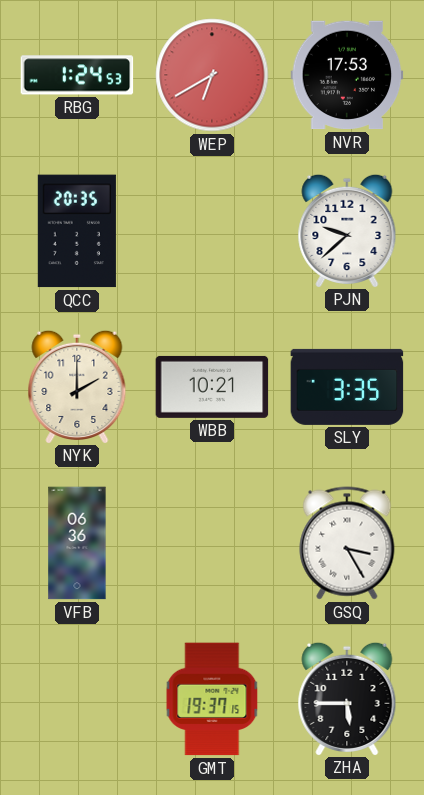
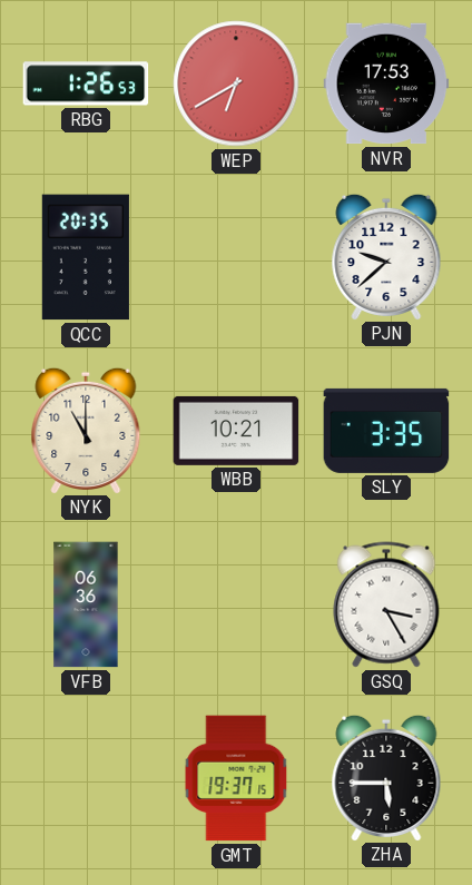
RBG: 1:24 -> 1:26
NYK: 2:00 -> 11:00
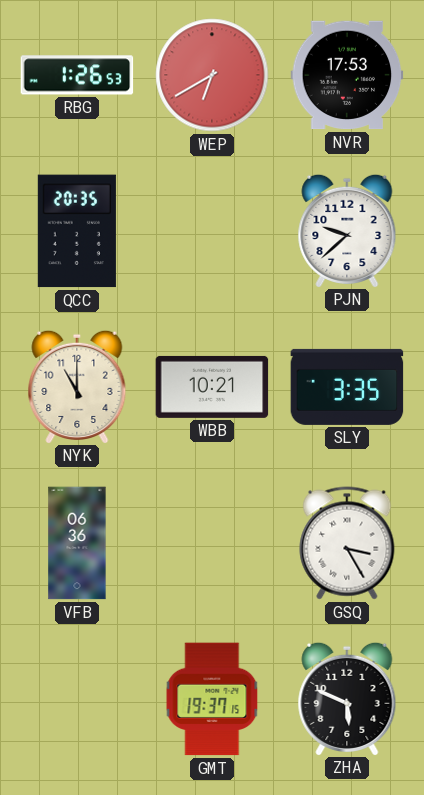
ZHA: 5:45 -> 5:49
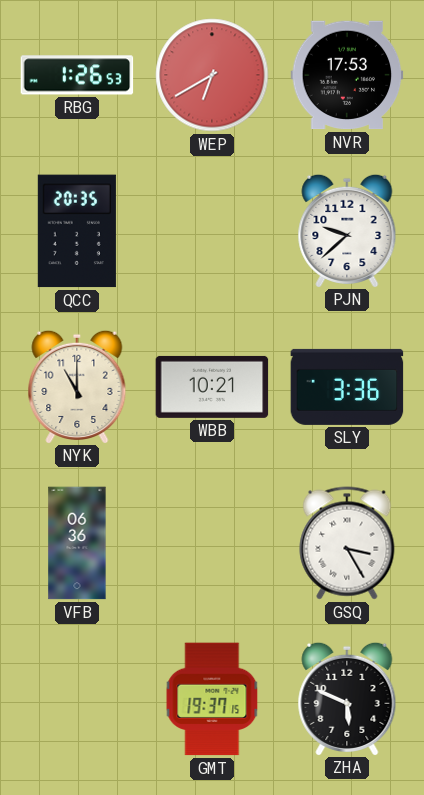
SLY: 3:35 -> 3:36
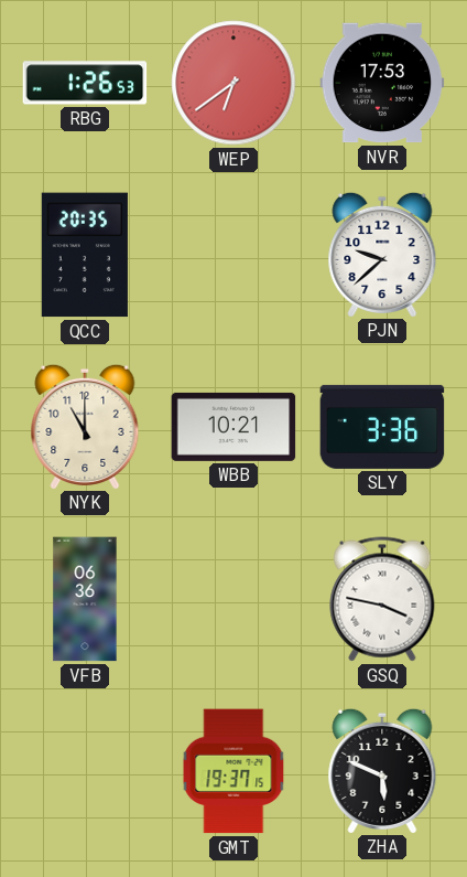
WEP: 6:40 -> 6:39
GSQ: 3:25 -> 3:47
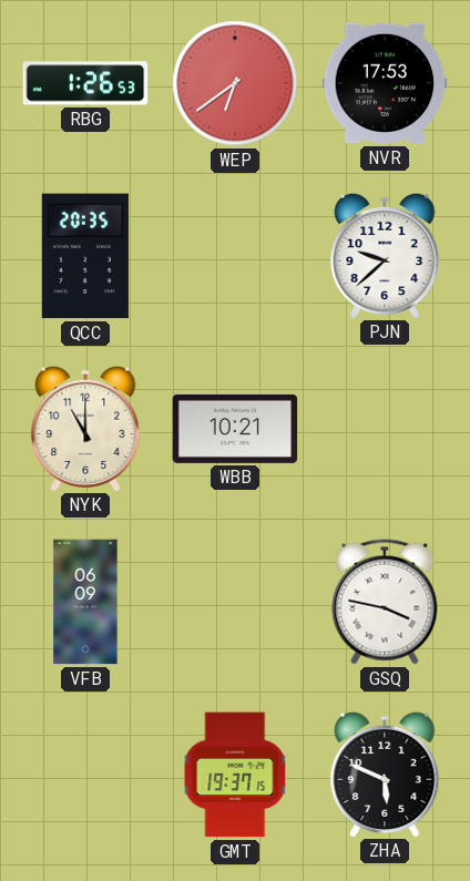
SLY: 3:36 -> none
VFB: 06:36 -> 06:09
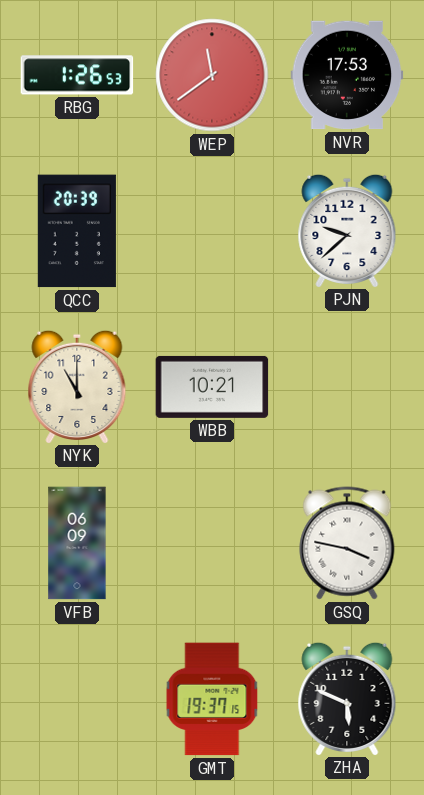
WEP: 6:39 -> 11:39
QCC: 20:35 -> 20:39
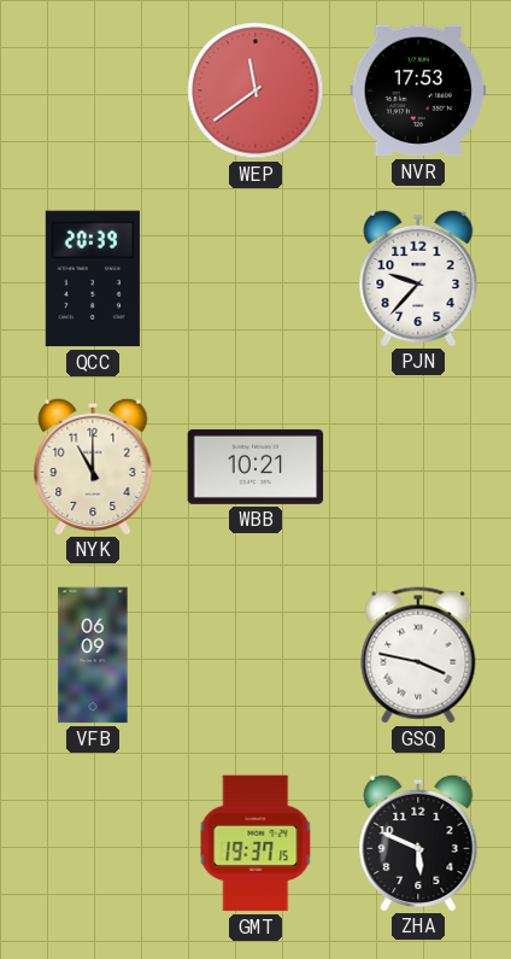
RBG: 1:26 -> none
PJN: 9:38 -> 9:37
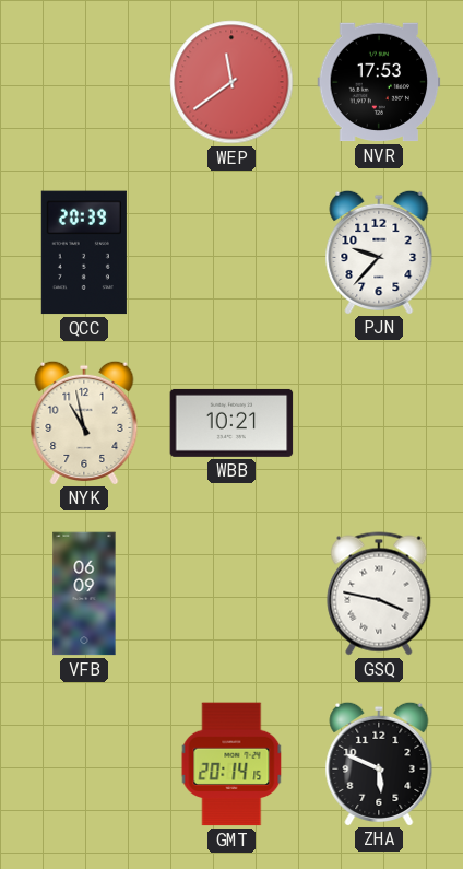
NYK: 11:00 -> 10:58
GMT: 19:37 -> 20:14
